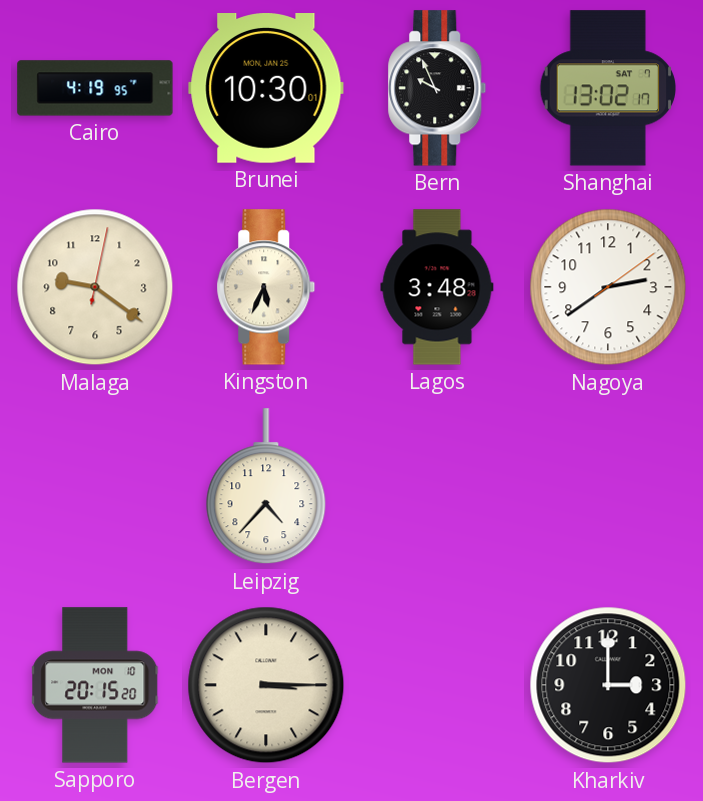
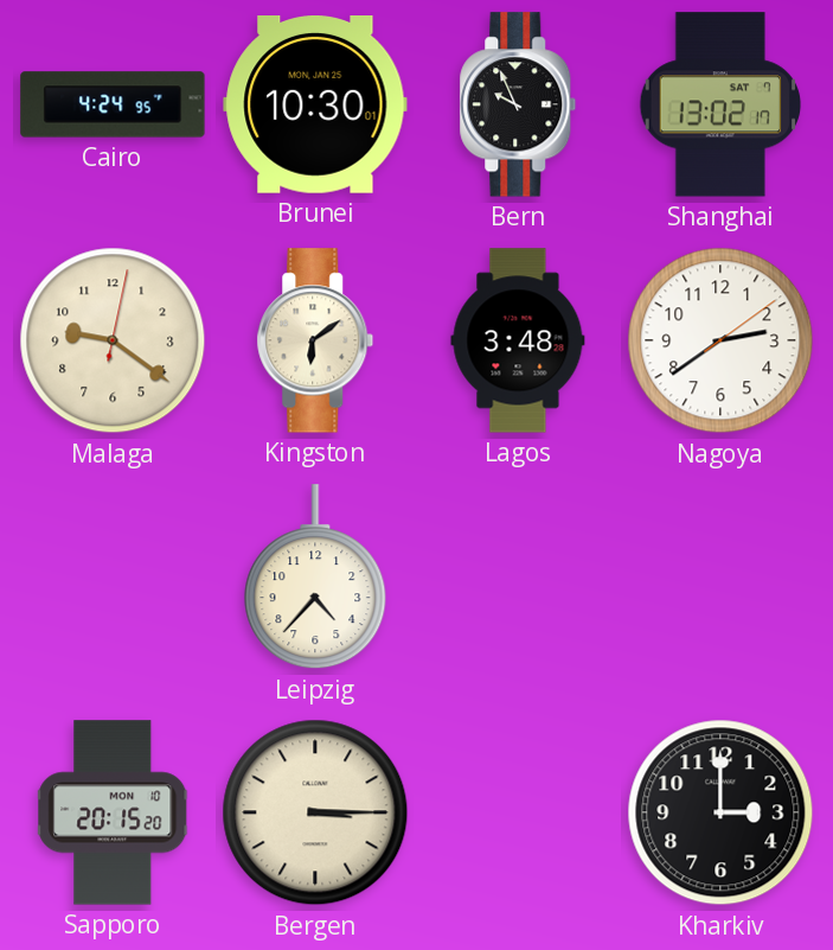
Cairo: 4:19 -> 4:24
Kingston: 5:34 -> 6:09
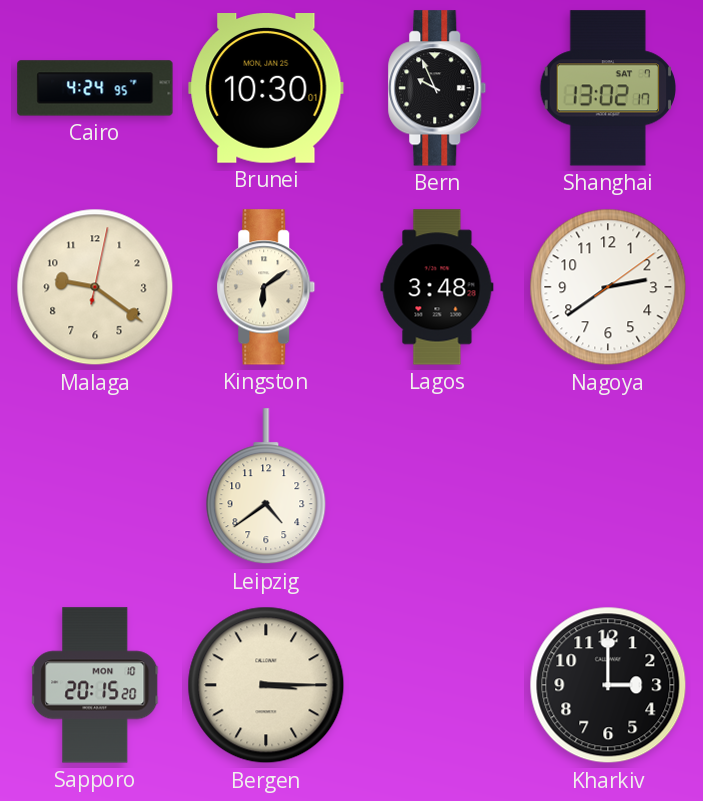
Leipzig: 4:37 -> 4:39
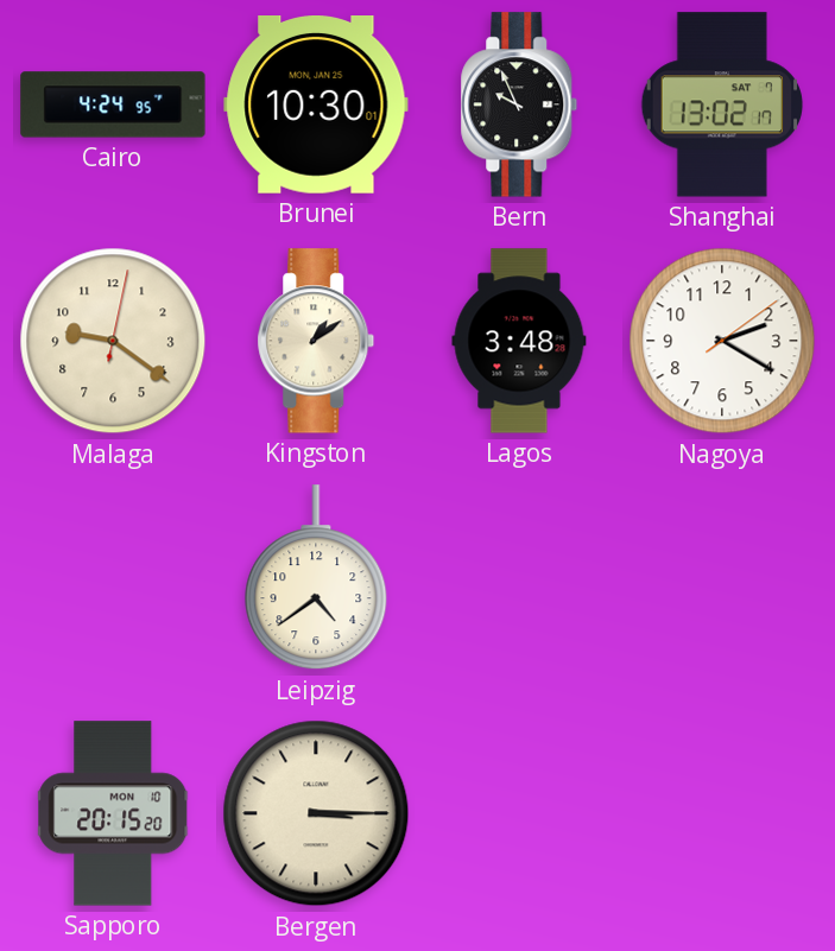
Kingston: 6:09 -> 1:09
Nagoya: 2:39 -> 2:20
Kharkiv: 3:00 -> none
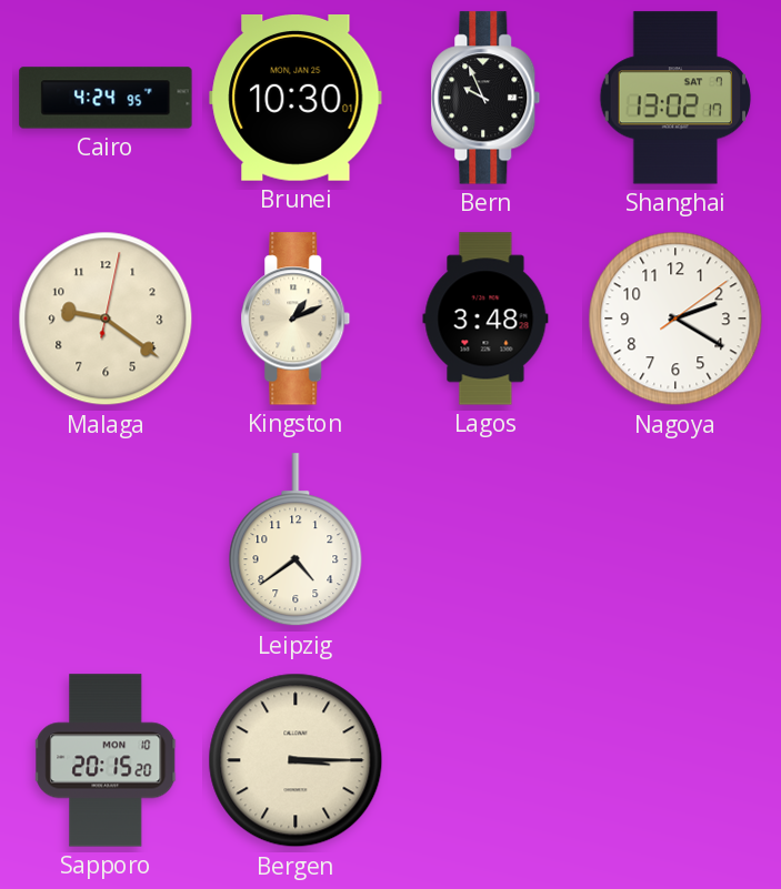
Kingston: 1:09 -> 1:11
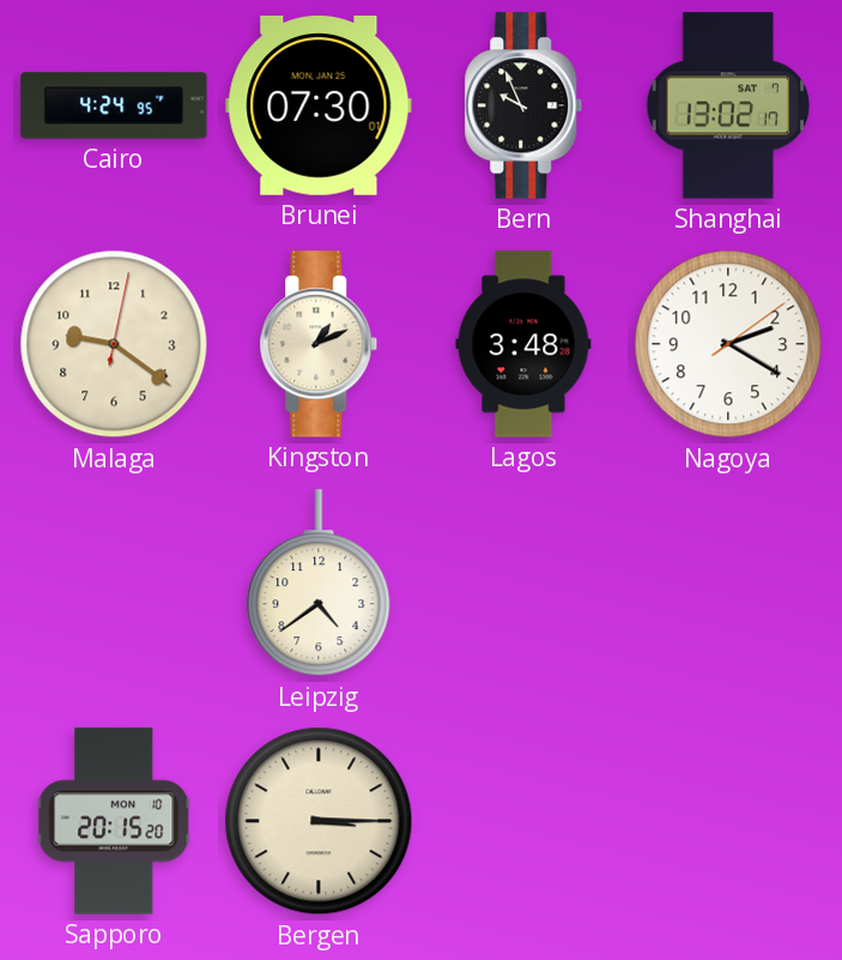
Brunei: 10:30 -> 07:30
